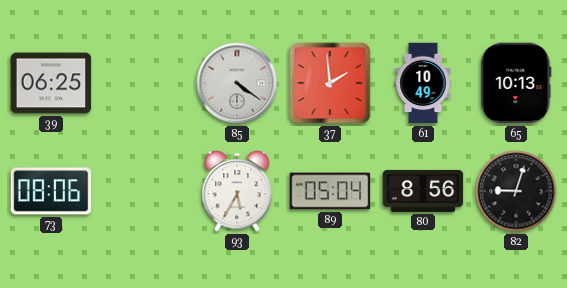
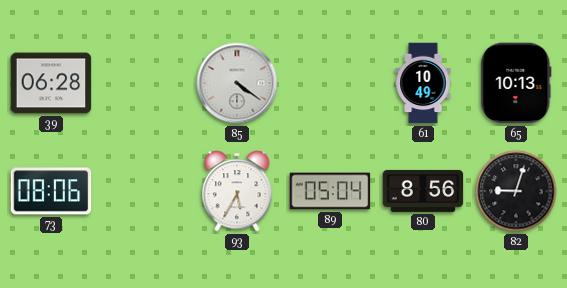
39: 06:25 -> 06:28
37: 1:59 -> none
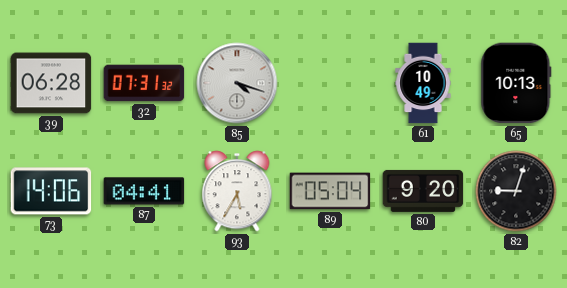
32: none -> 07:31
85: 4:21 -> 4:18
73: 08:06 -> 14:06
87: none -> 04:41
80: 8:56 -> 9:20
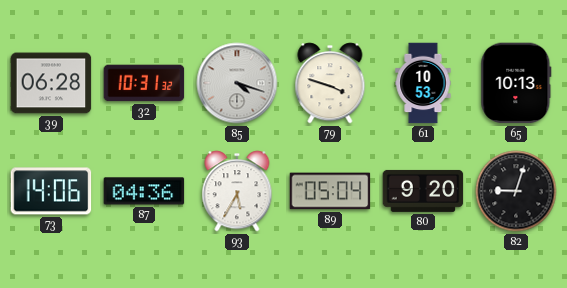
32: 07:31 -> 10:31
79: none -> 3:48
61: 10:49 -> 10:53
87: 04:41 -> 04:36
